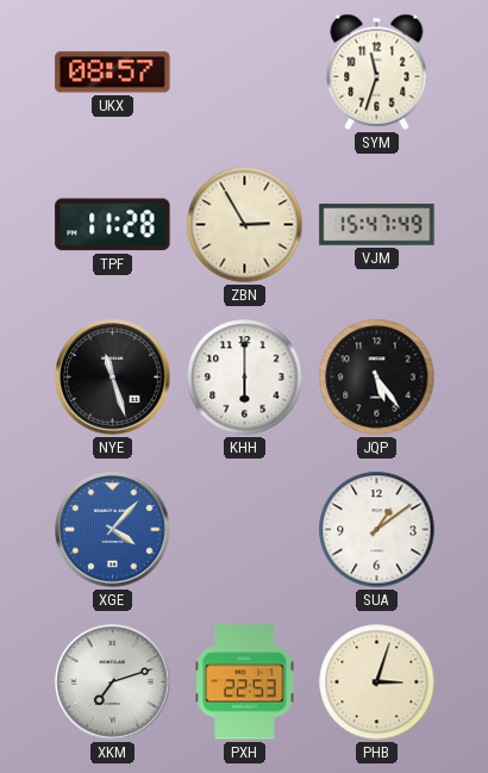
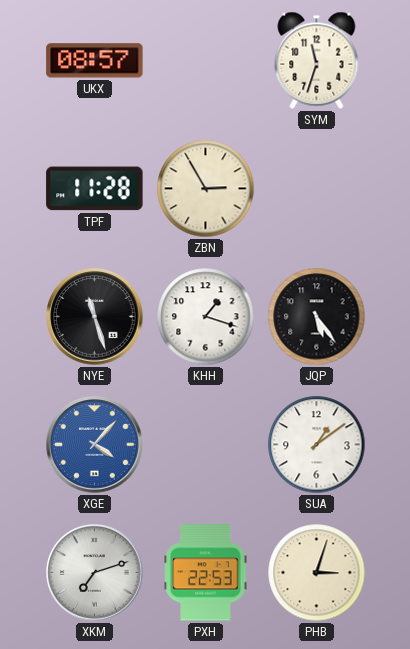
VJM: 15:47 -> none
KHH: 6:00 -> 1:18
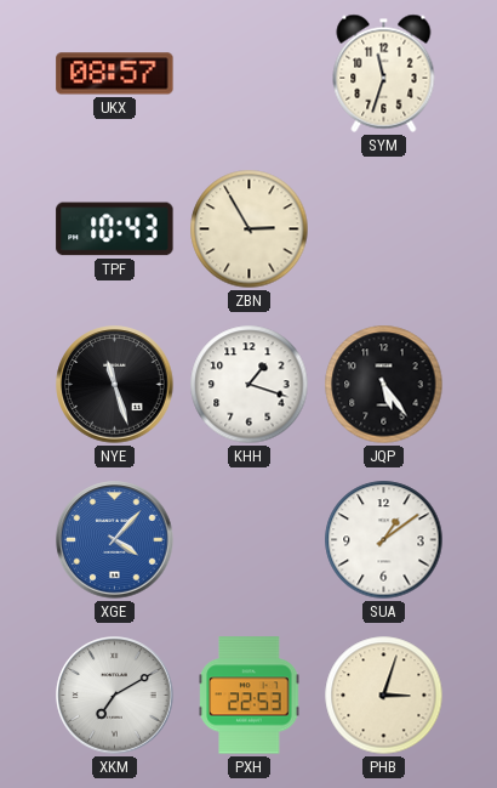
TPF: 11:28 -> 10:43
XKM: 7:12 -> 7:10
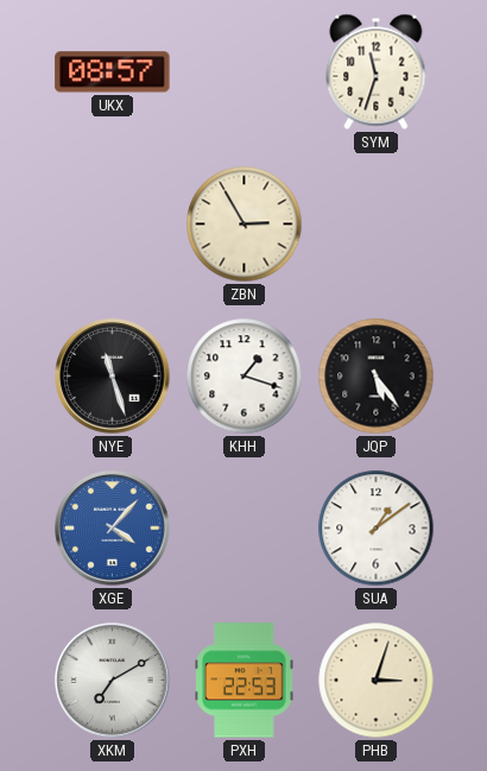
TPF: 10:43 -> none
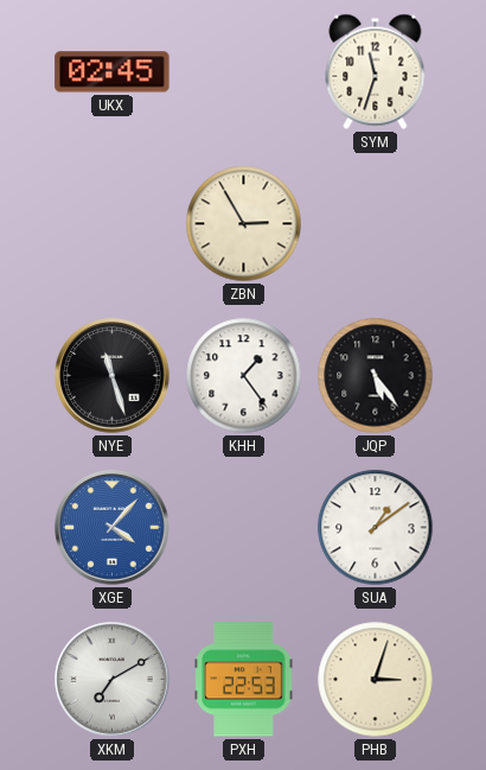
UKX: 08:57 -> 02:45
KHH: 1:18 -> 1:24
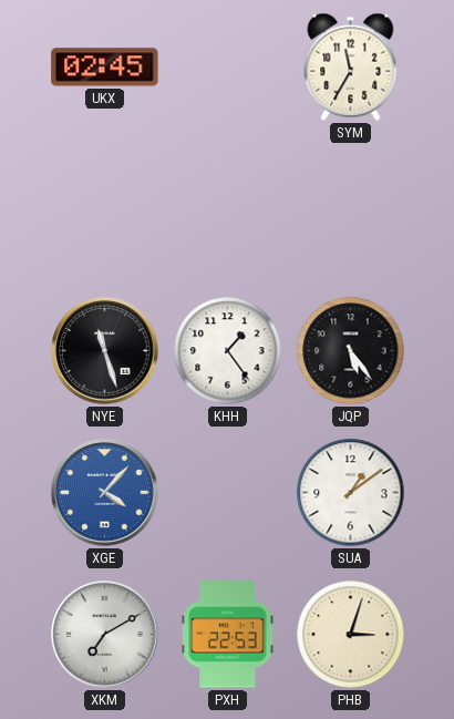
SYM: 11:33 -> 11:35
ZBN: 2:55 -> none
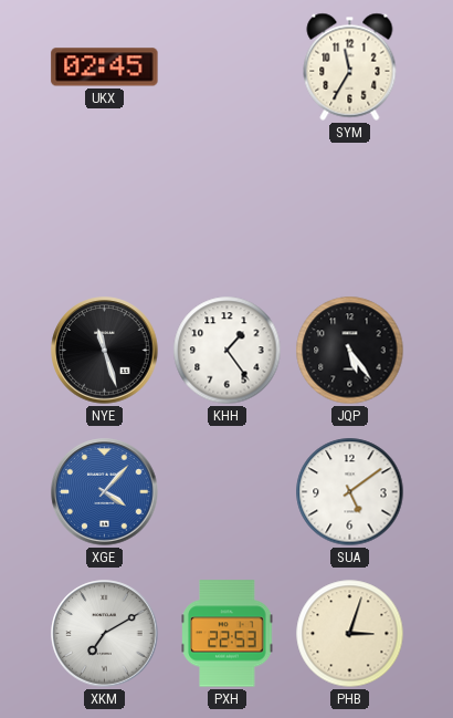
SUA: 1:09 -> 5:09
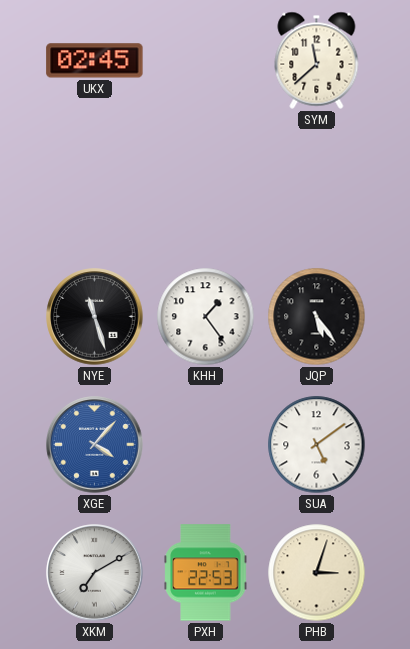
SYM: 11:35 -> 11:38
